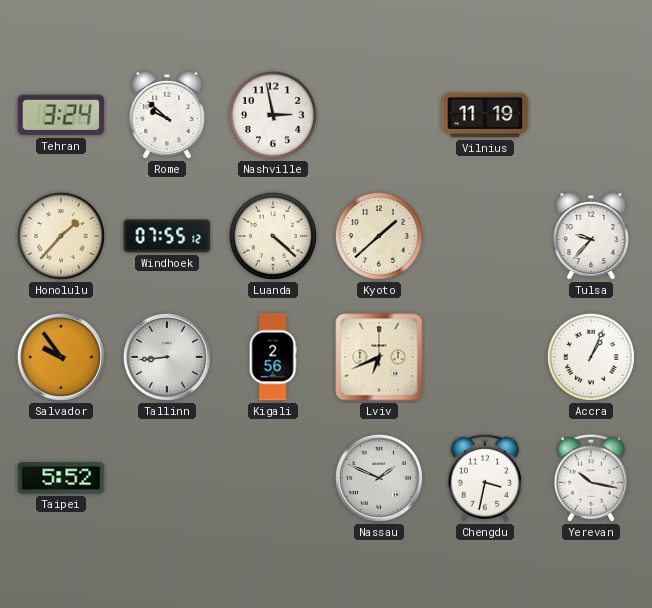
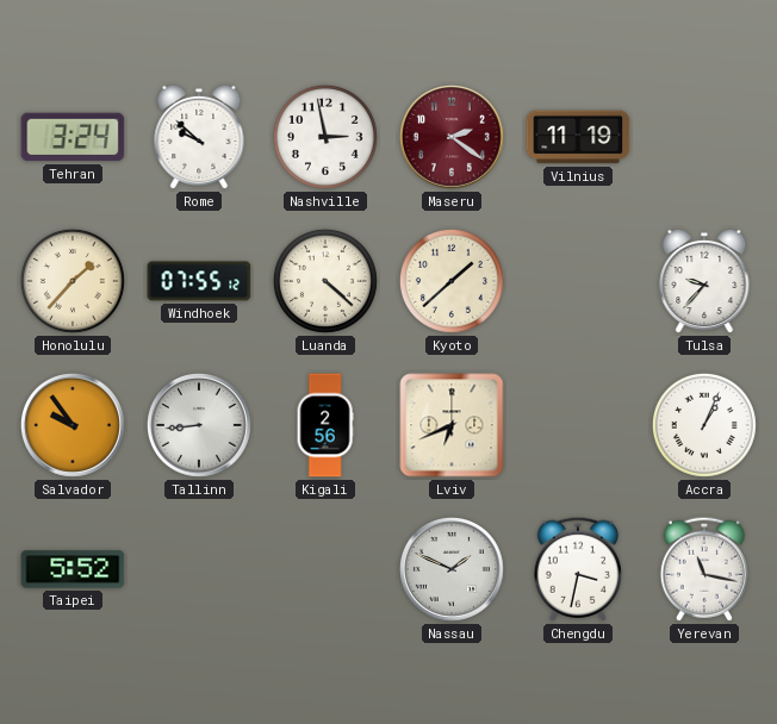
Maseru: none -> 2:21
Yerevan: 10:17 -> 11:17
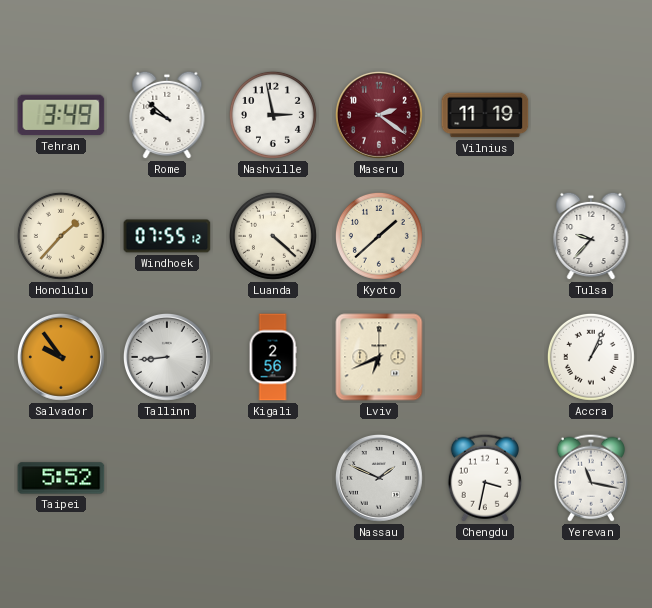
Tehran: 3:24 -> 3:49
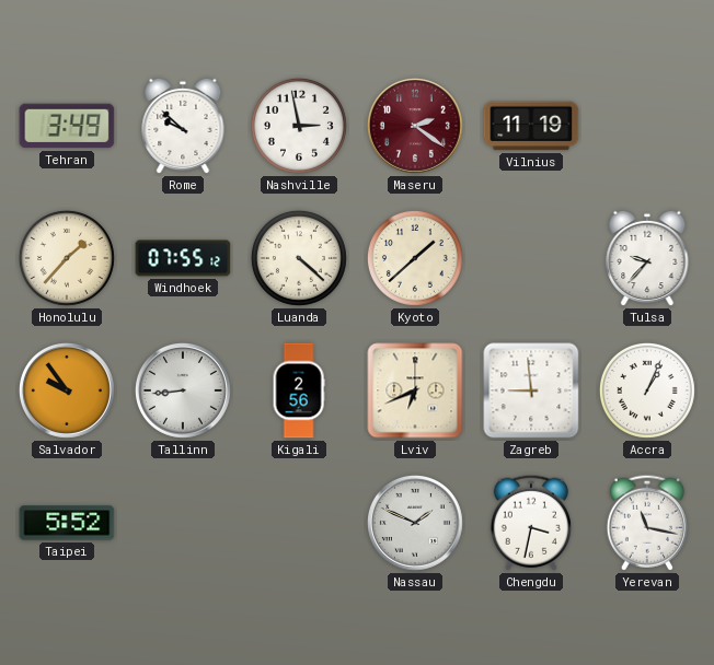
Zagreb: none -> 8:59
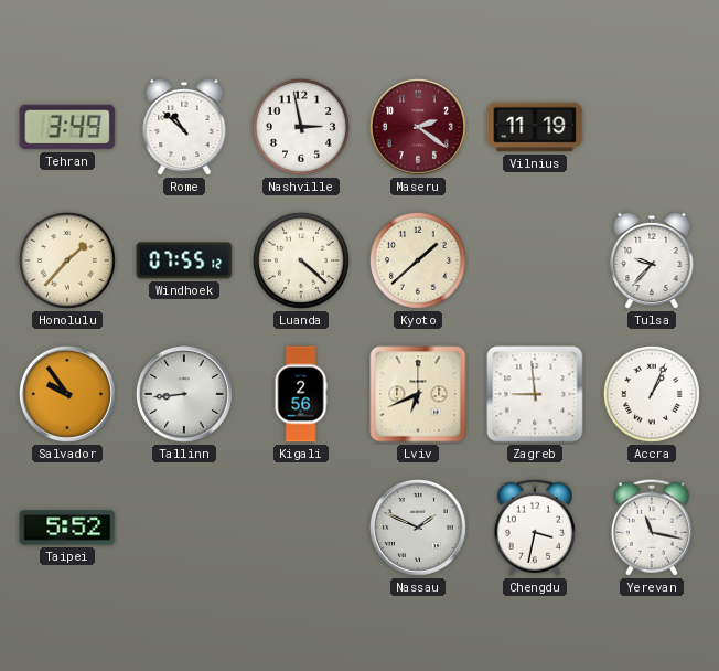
Rome: 9:52 -> 10:52
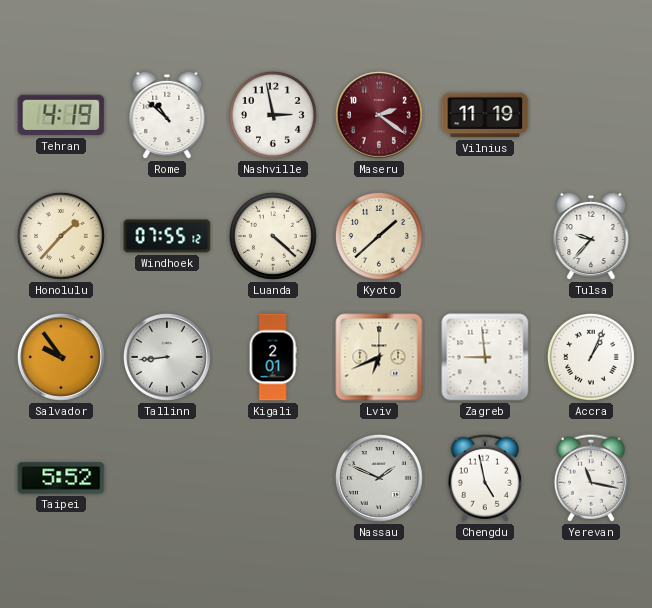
Tehran: 3:49 -> 4:19
Kigali: 2:56 -> 2:01
Chengdu: 3:32 -> 4:58
